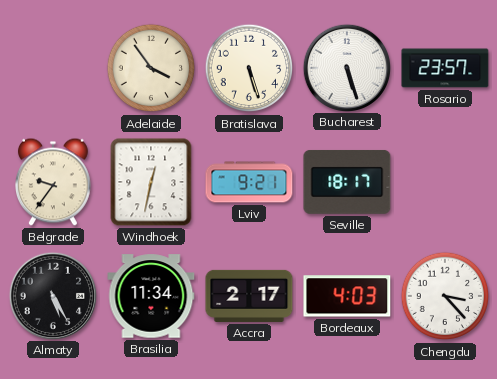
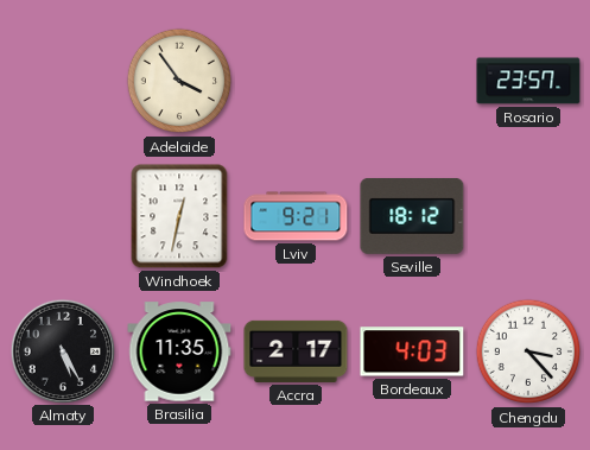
Bratislava: 5:27 -> none
Bucharest: 5:27 -> none
Belgrade: 9:36 -> none
Seville: 18:17 -> 18:12
Brasilia: 11:34 -> 11:35
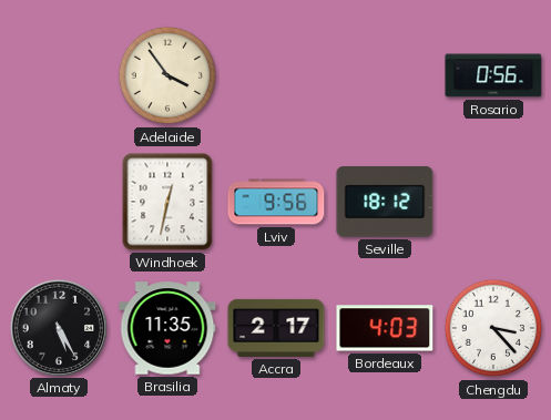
Rosario: 23:57 -> 0:56
Lviv: 9:21 -> 9:56
